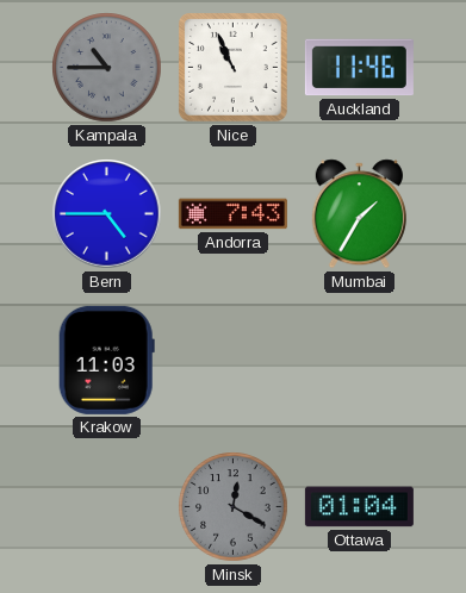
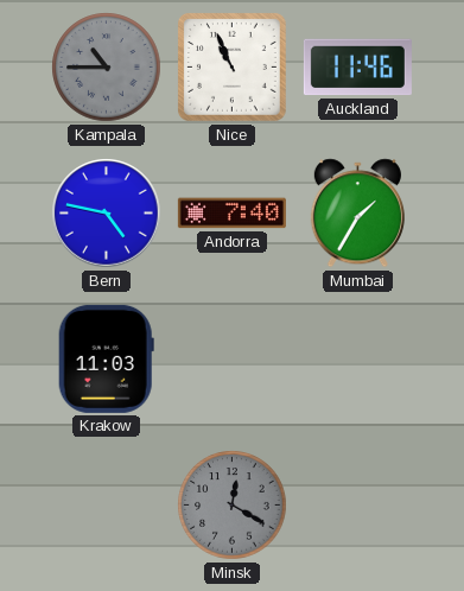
Bern: 4:45 -> 4:47
Andorra: 7:43 -> 7:40
Ottawa: 01:04 -> none
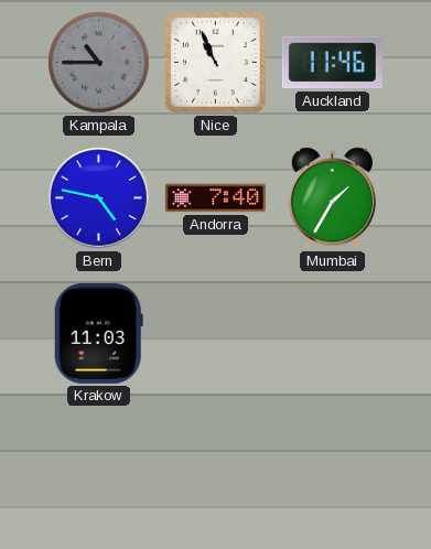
Minsk: 12:20 -> none
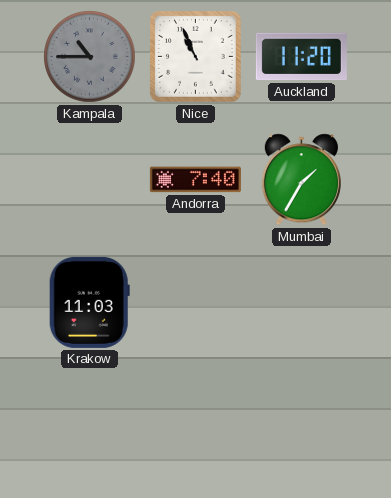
Auckland: 11:46 -> 11:20
Bern: 4:47 -> none
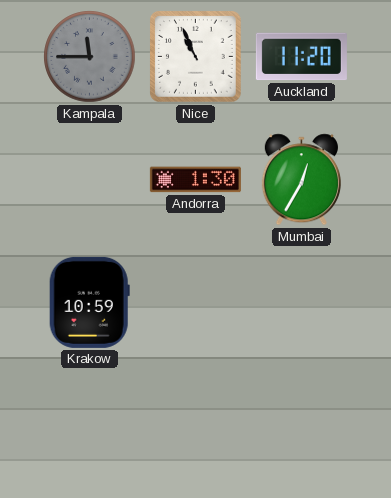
Kampala: 10:45 -> 11:45
Andorra: 7:40 -> 1:30
Mumbai: 1:35 -> 12:35
Krakow: 11:03 -> 10:59
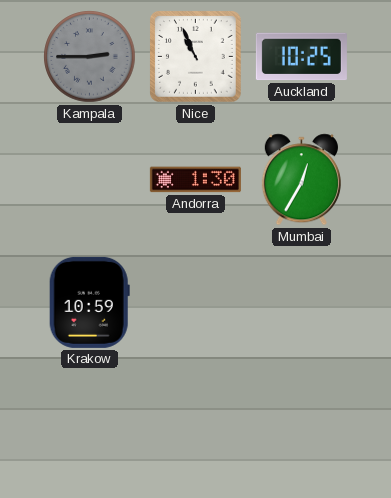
Kampala: 11:45 -> 2:45
Auckland: 11:20 -> 10:25
